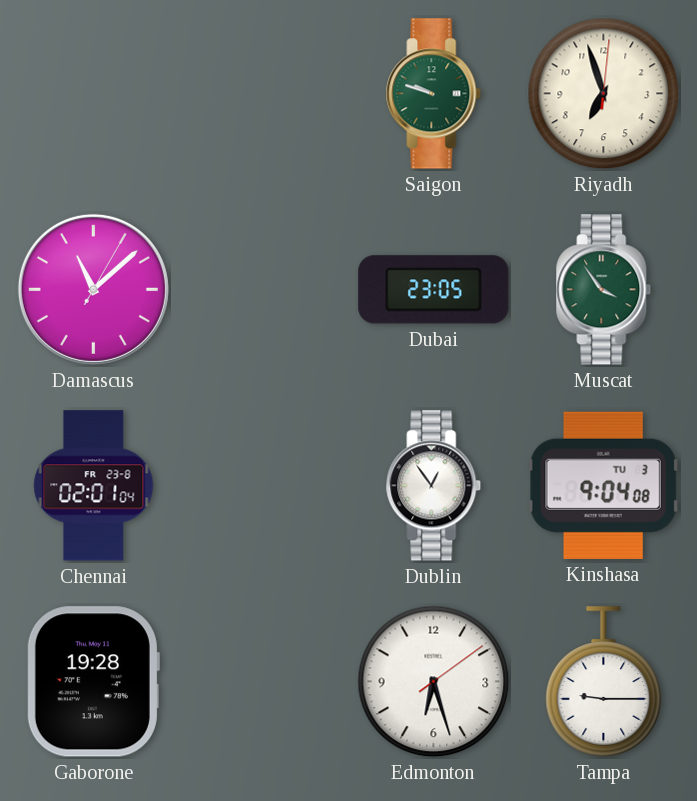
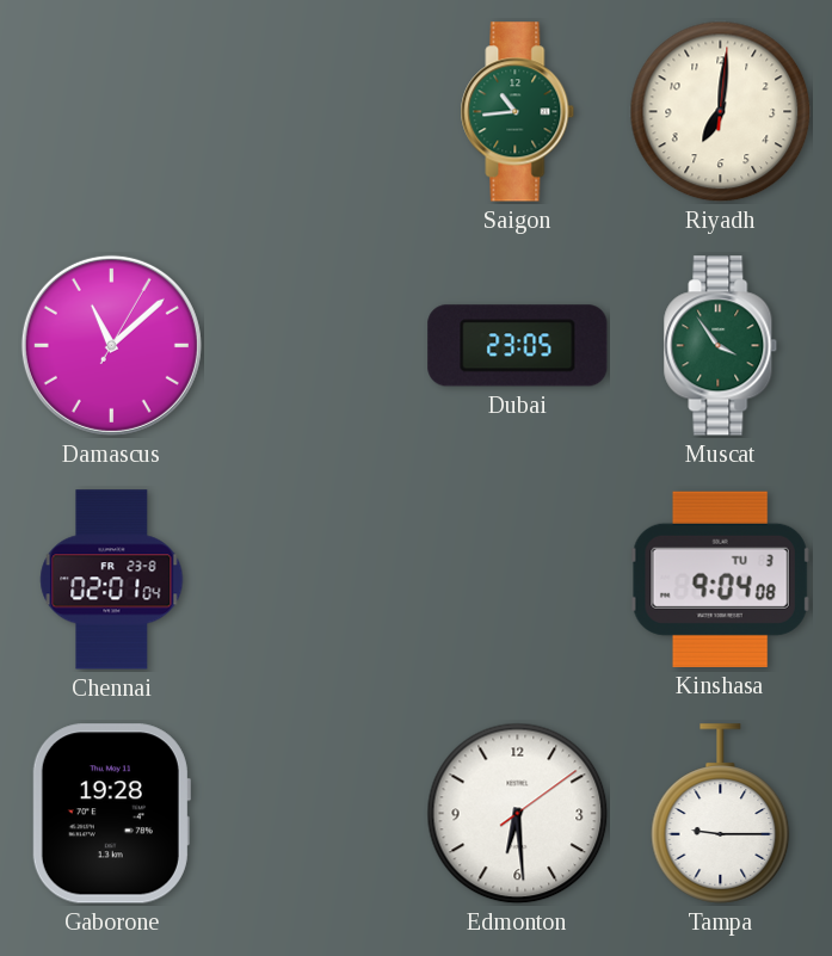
Saigon: 9:48 -> 10:44
Riyadh: 6:57 -> 7:01
Dublin: 12:54 -> none
Edmonton: 6:27 -> 6:29
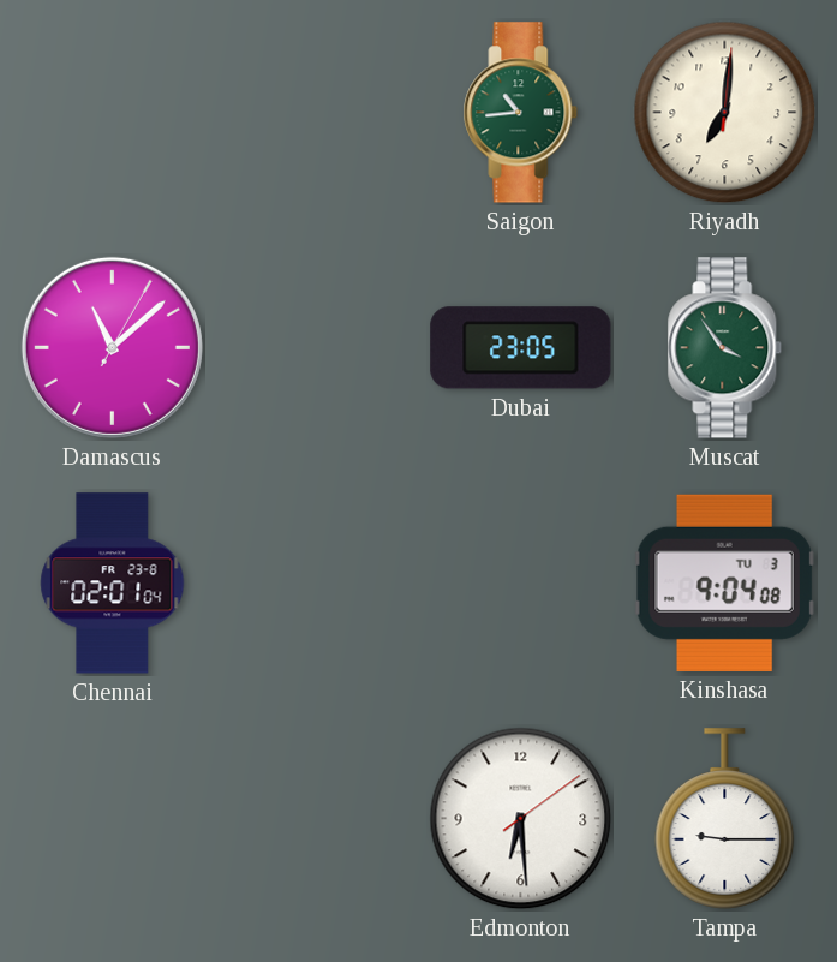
Gaborone: 19:28 -> none
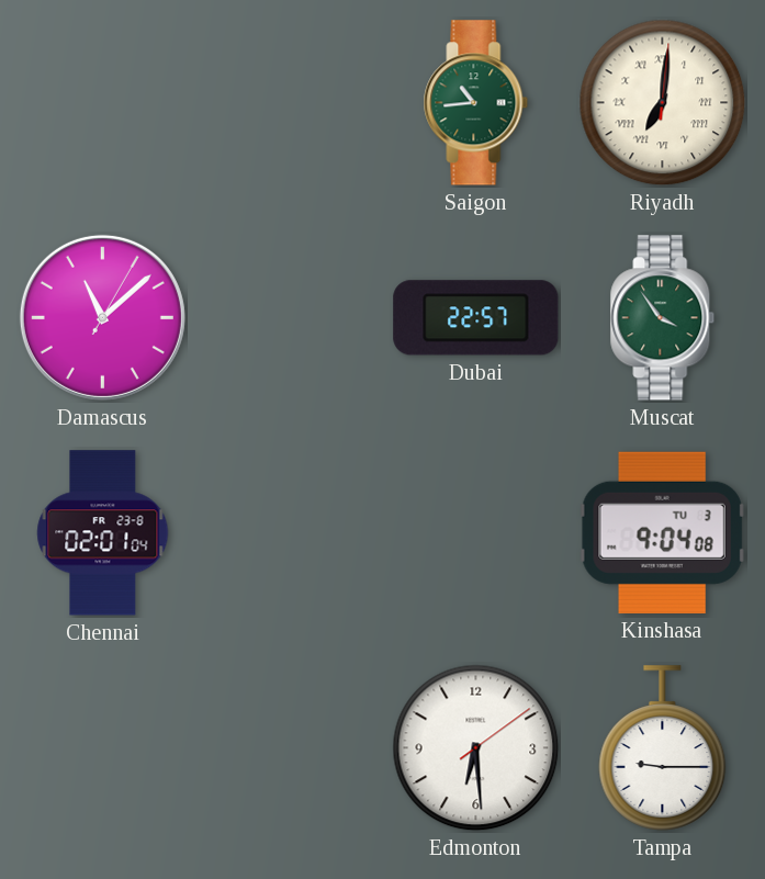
Riyadh numerals: Arabic -> Roman
Dubai: 23:05 -> 22:57
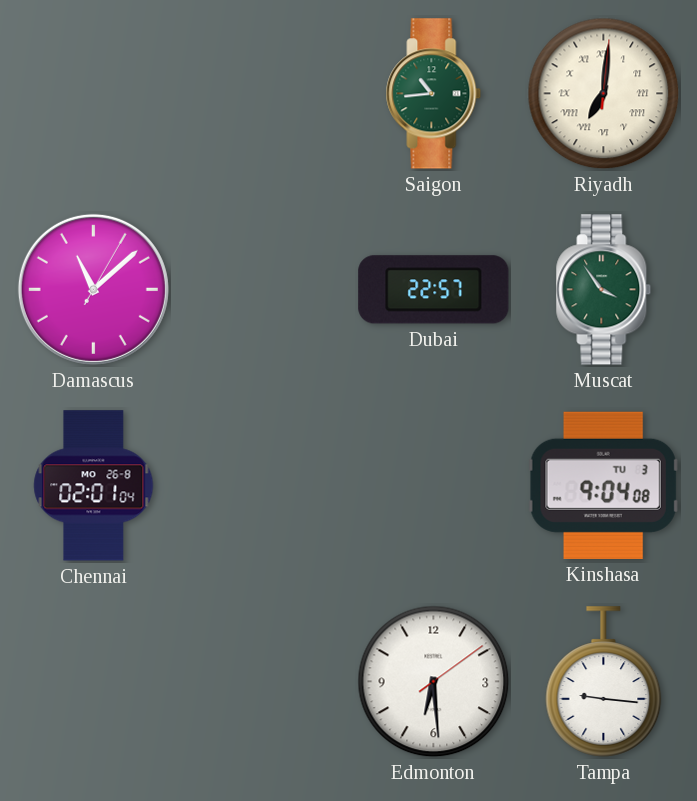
Chennai date: FR 23-8 -> MO 26-8
Tampa: 9:15 -> 9:16
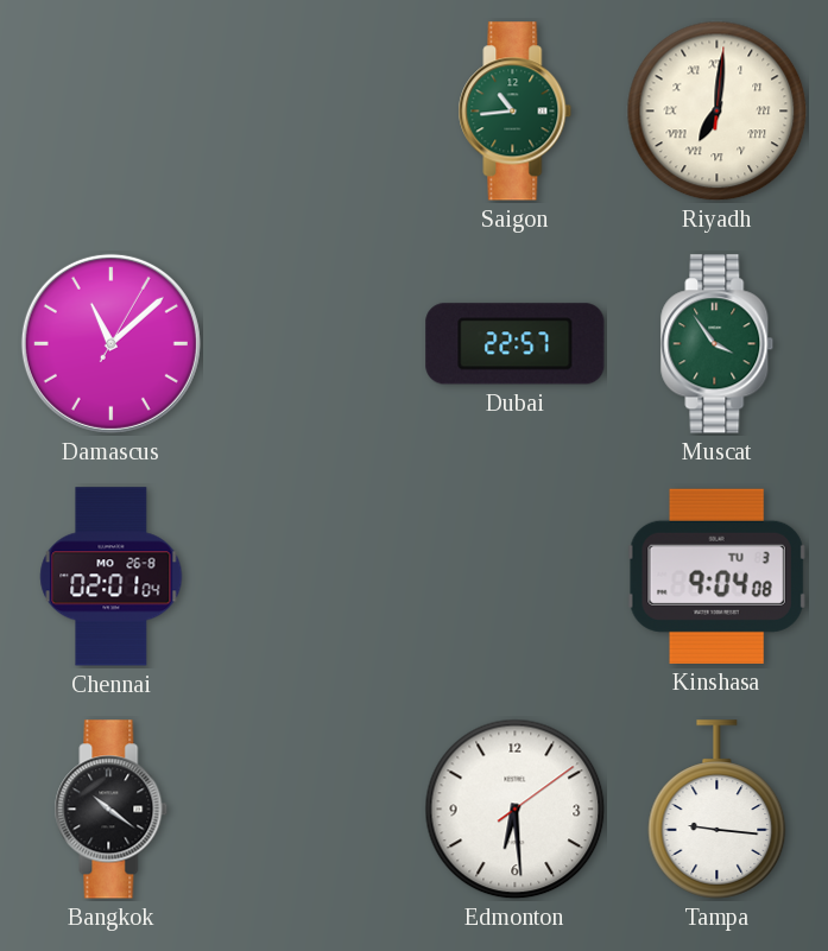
Bangkok: none -> 10:21
